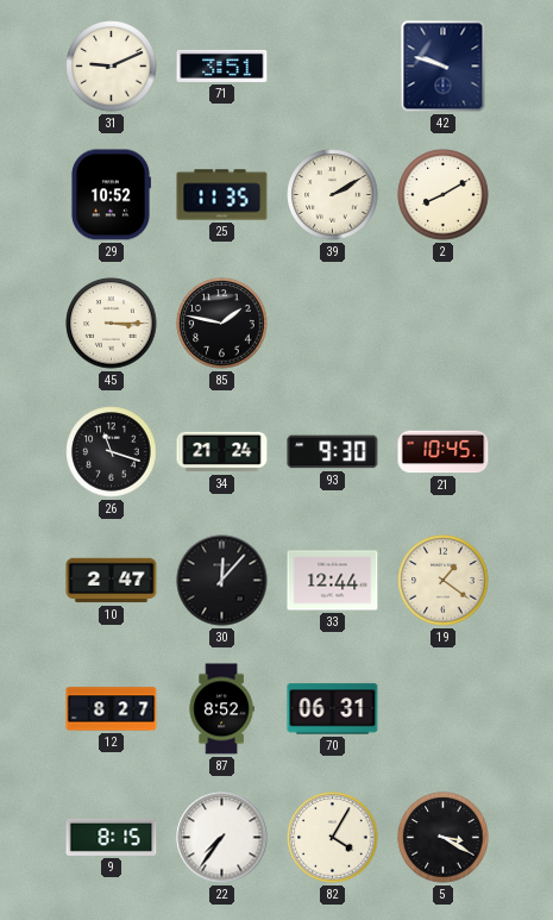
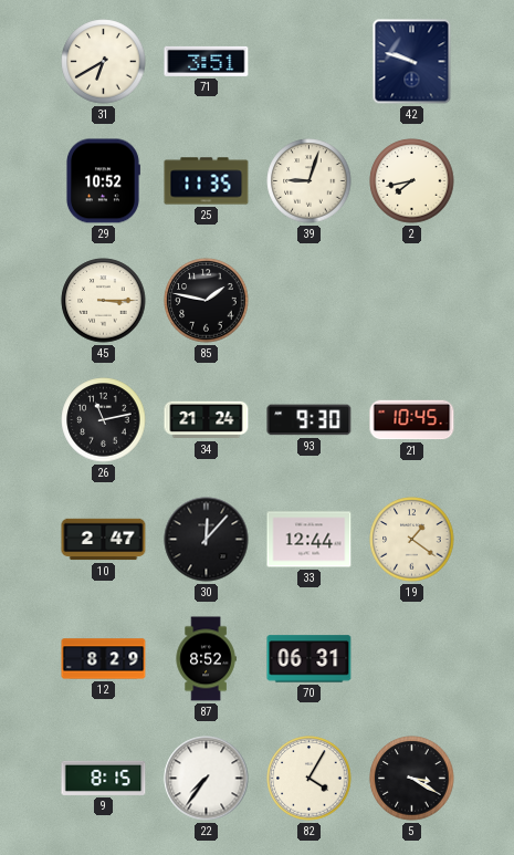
31: 9:11 -> 6:40
39: 2:10 -> 9:03
2: 8:10 -> 7:43
26: 11:18 -> 11:13
12: 8:27 -> 8:29
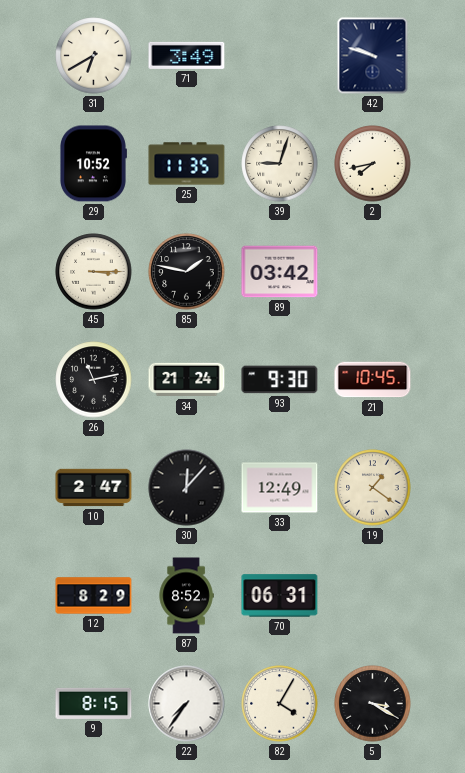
71: 3:51 -> 3:49
89: none -> 03:42
33: 12:44 -> 12:49
